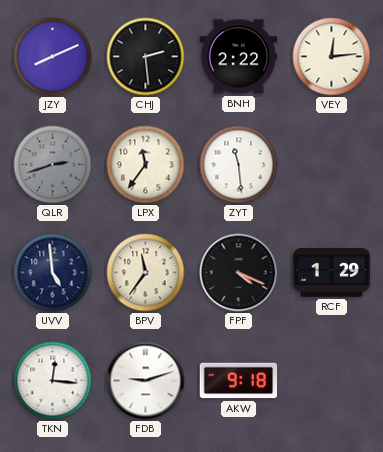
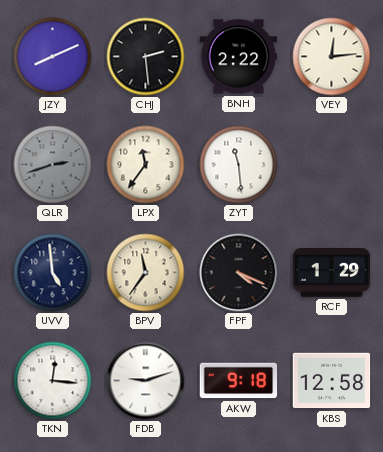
KBS: none -> 12:58
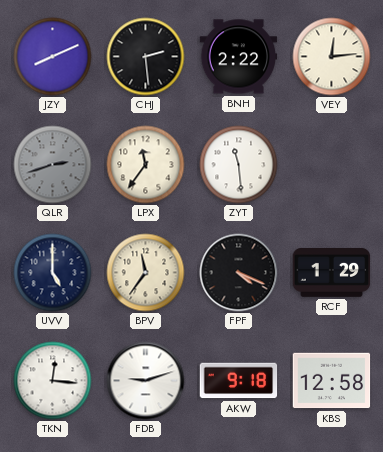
UVV: 4:59 -> 5:00
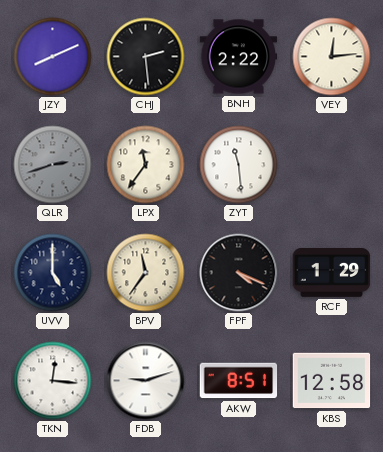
AKW: 9:18 -> 8:51
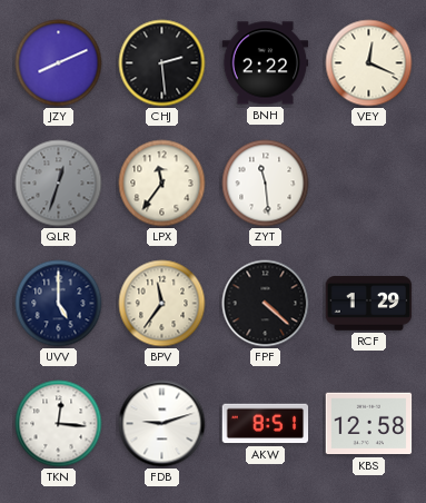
VEY: 12:14 -> 12:19
QLR: 2:42 -> 12:33
FPF: 4:19 -> 4:22
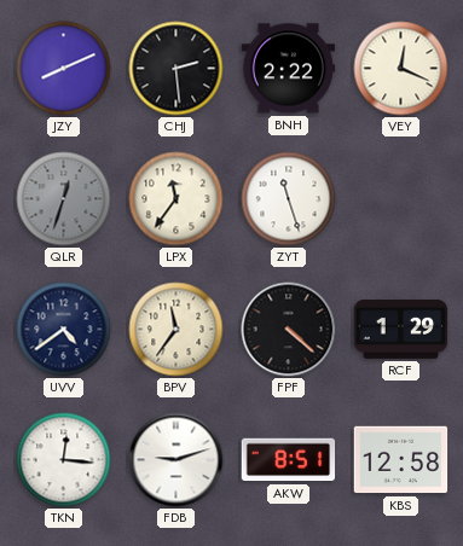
ZYT: 11:29 -> 11:27
UVV: 5:00 -> 4:39
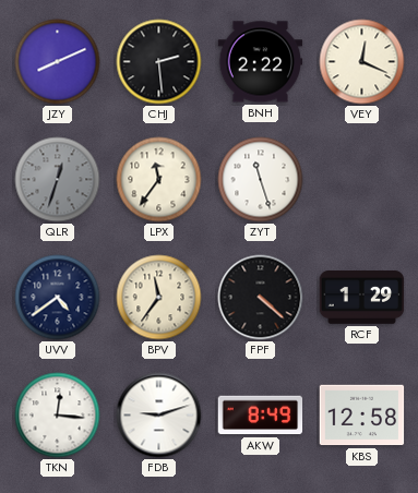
AKW: 8:51 -> 8:49
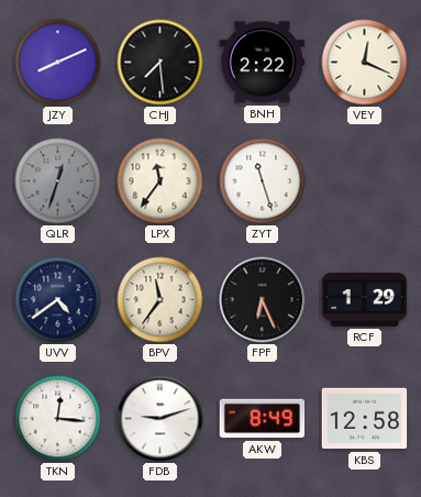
CHJ: 2:29 -> 7:29
FPF: 4:22 -> 6:26
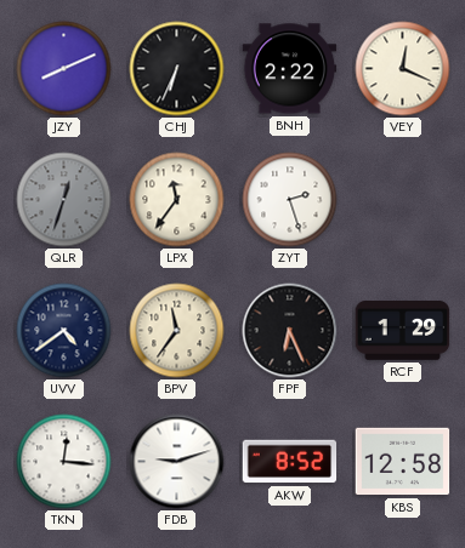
CHJ: 7:29 -> 6:34
ZYT: 11:27 -> 2:27
AKW: 8:49 -> 8:52
